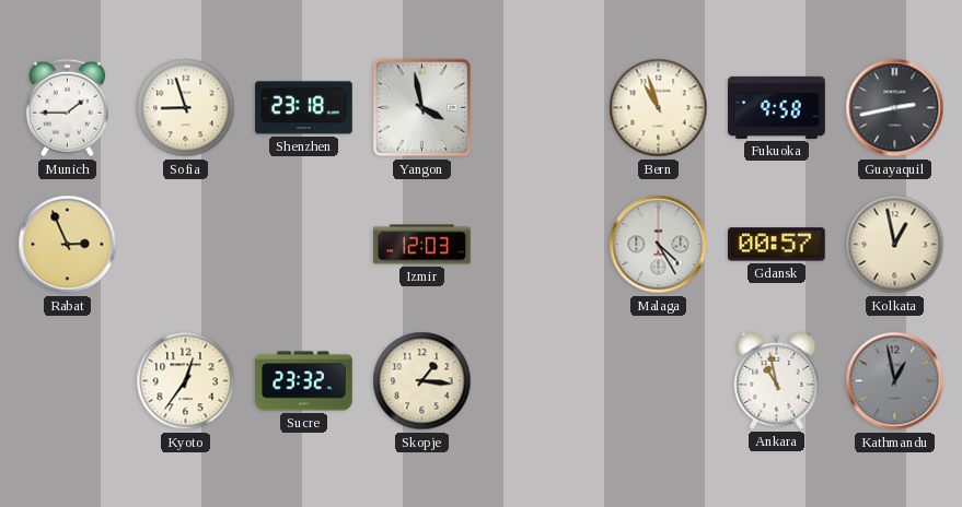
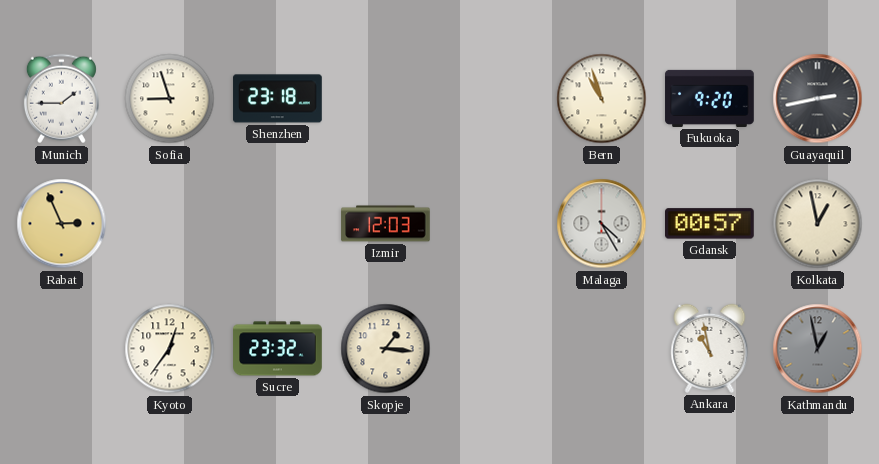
Yangon: 3:58 -> none
Fukuoka: 9:58 -> 9:20
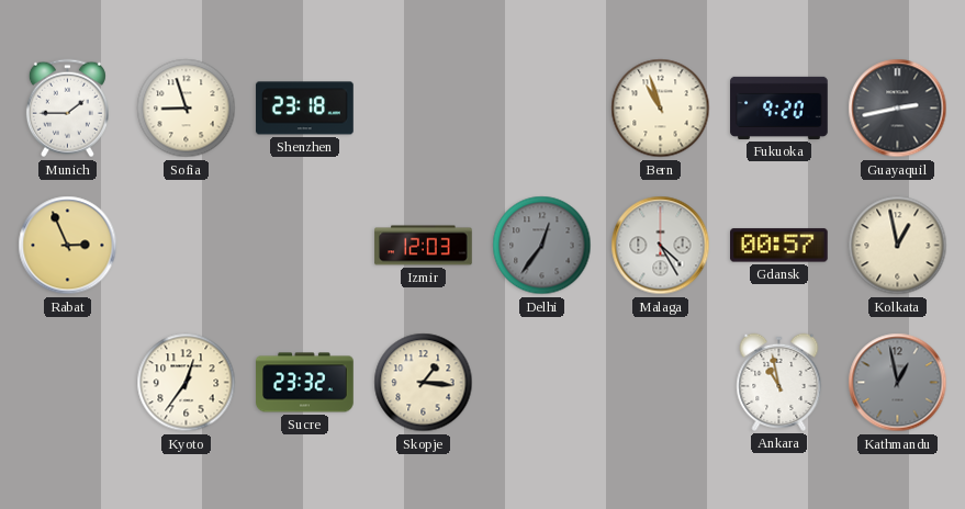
Delhi: none -> 12:36
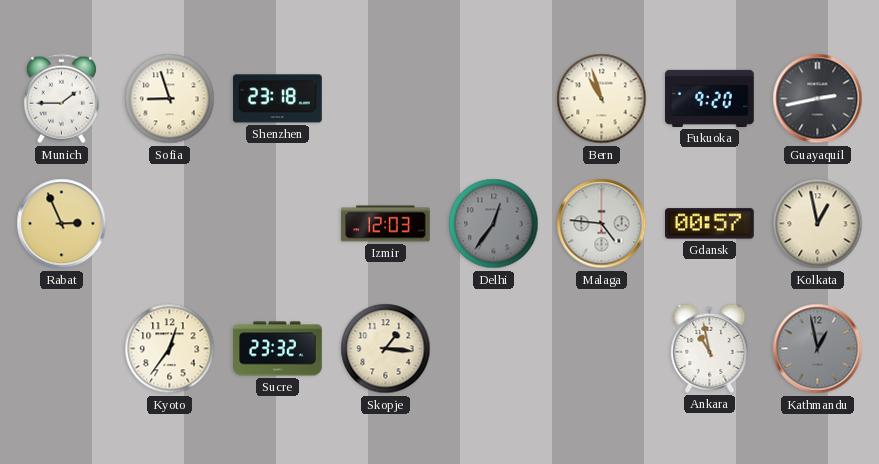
Malaga: 4:25 -> 4:46
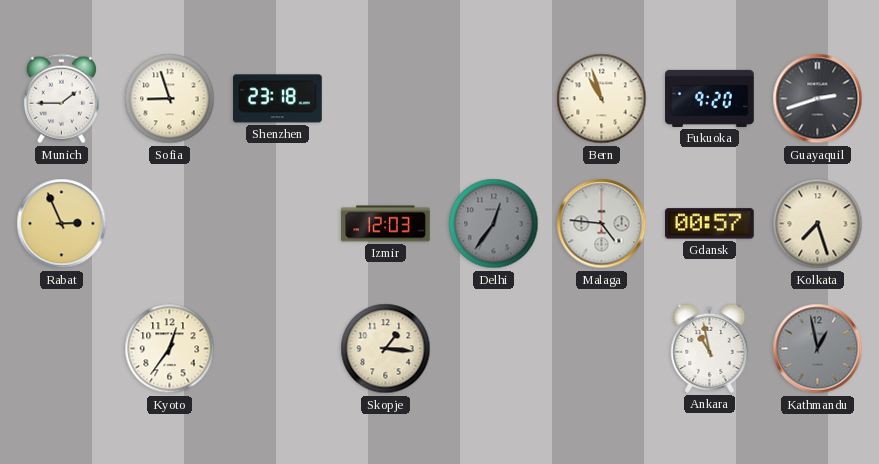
Guayaquil: 2:43 -> 2:42
Kolkata: 12:58 -> 7:27
Sucre: 23:32 -> none
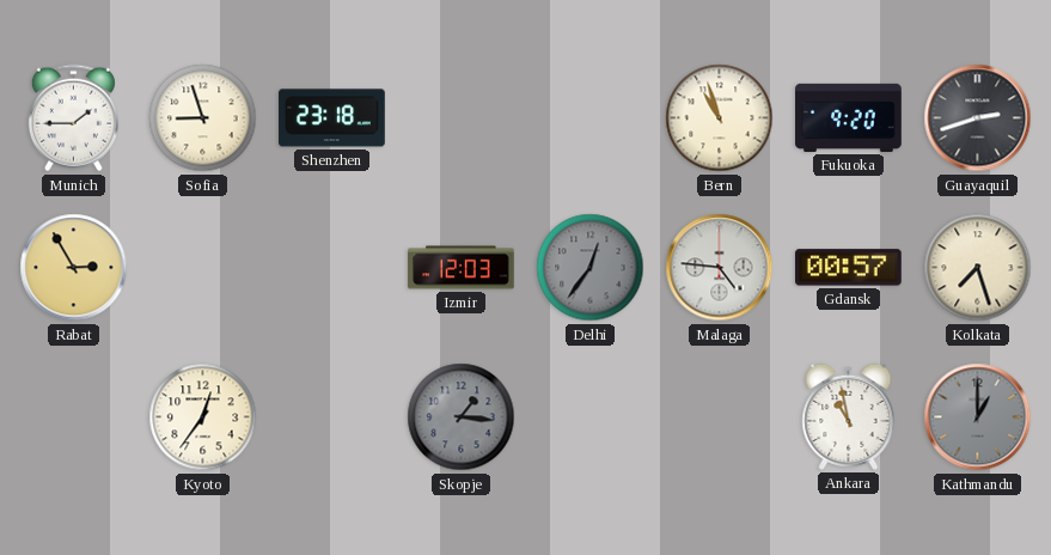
Rabat: 2:56 -> 2:55
Skopje dial: cream -> grey
Kathmandu: 12:58 -> 1:00
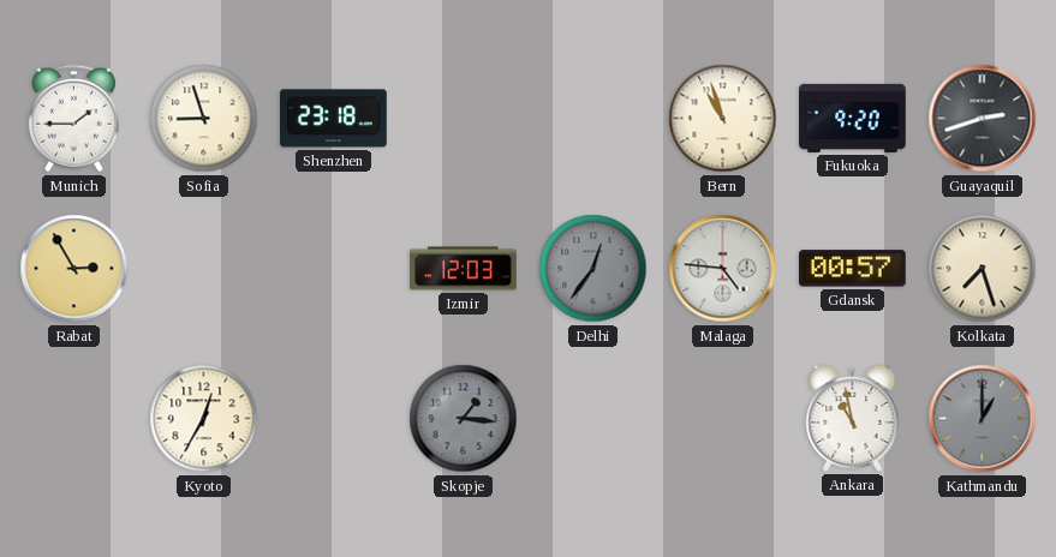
Kyoto: 12:36 -> 12:35
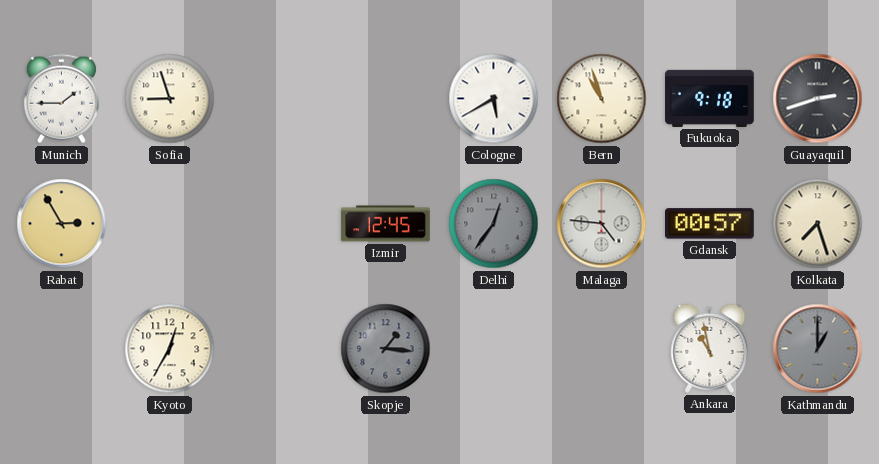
Shenzhen: 23:18 -> none
Cologne: none -> 5:40
Fukuoka: 9:20 -> 9:18
Izmir: 12:03 -> 12:45
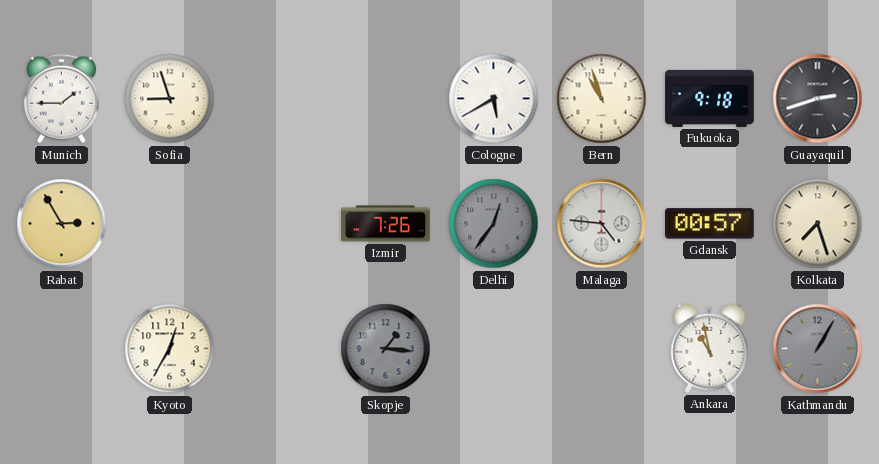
Izmir: 12:45 -> 7:26
Kathmandu: 1:00 -> 1:05
